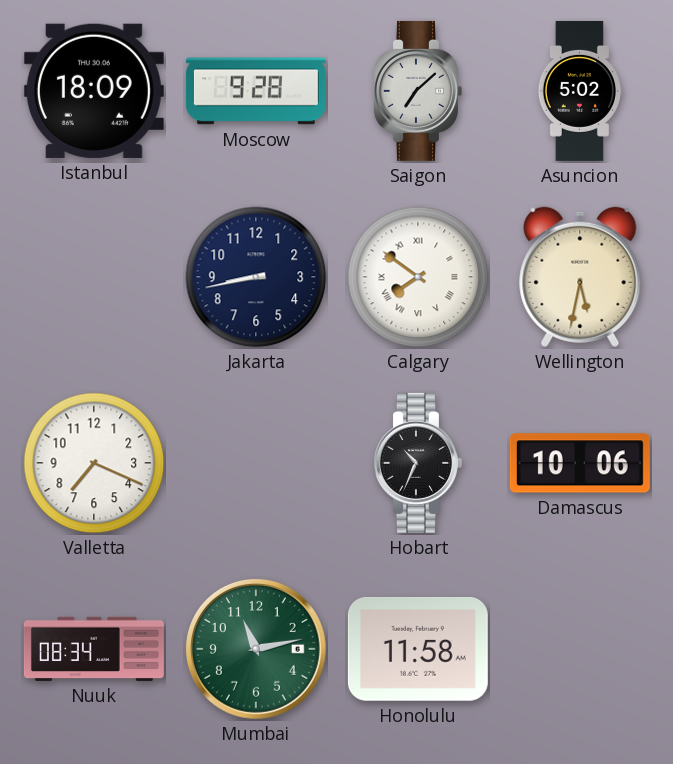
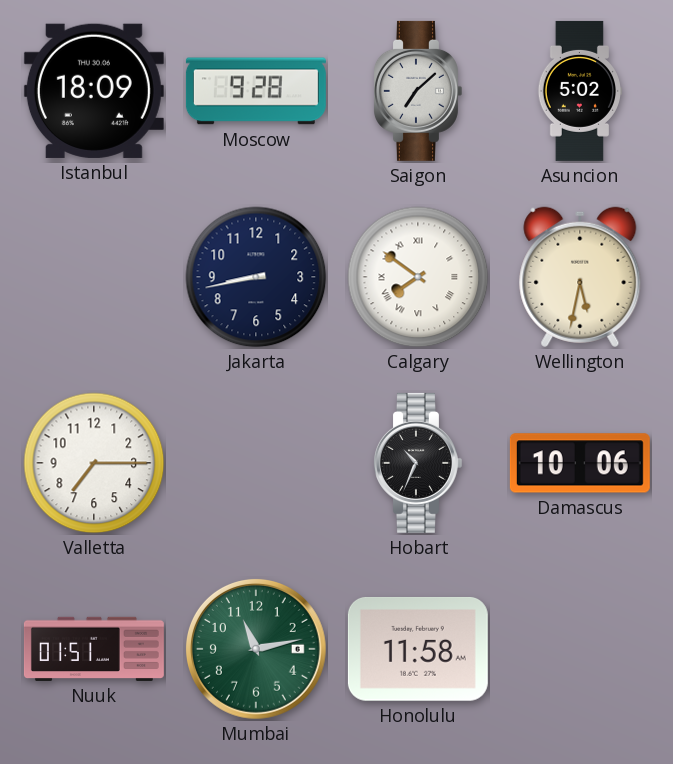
Valletta: 7:19 -> 7:15
Nuuk: 08:34 -> 01:51
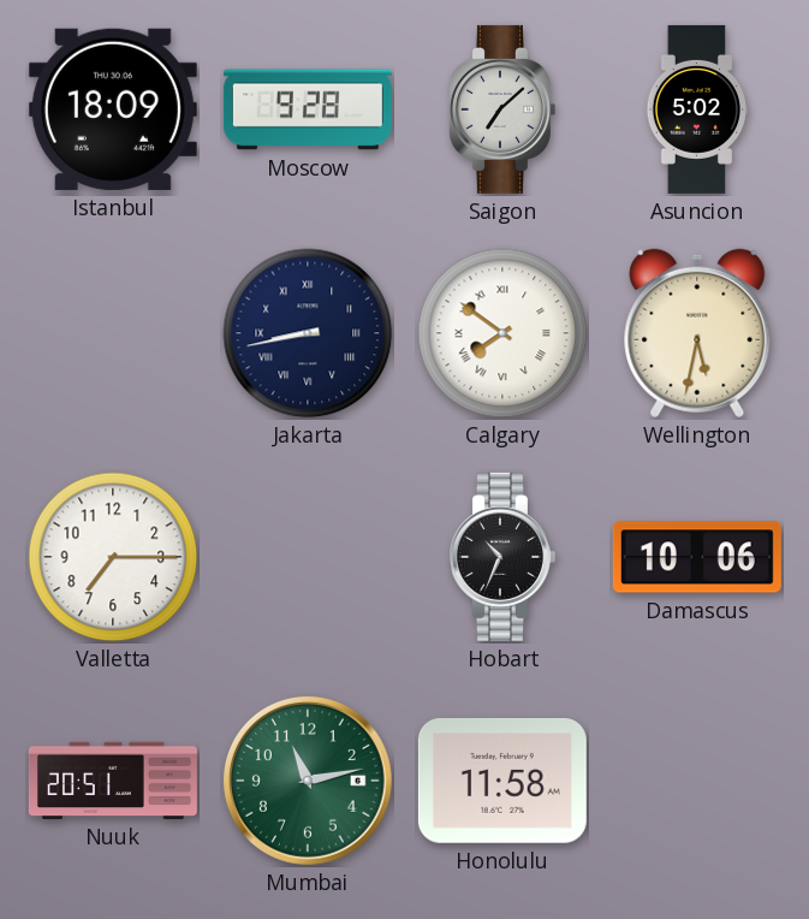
Jakarta numerals: Arabic -> Roman
Nuuk: 01:51 -> 20:51
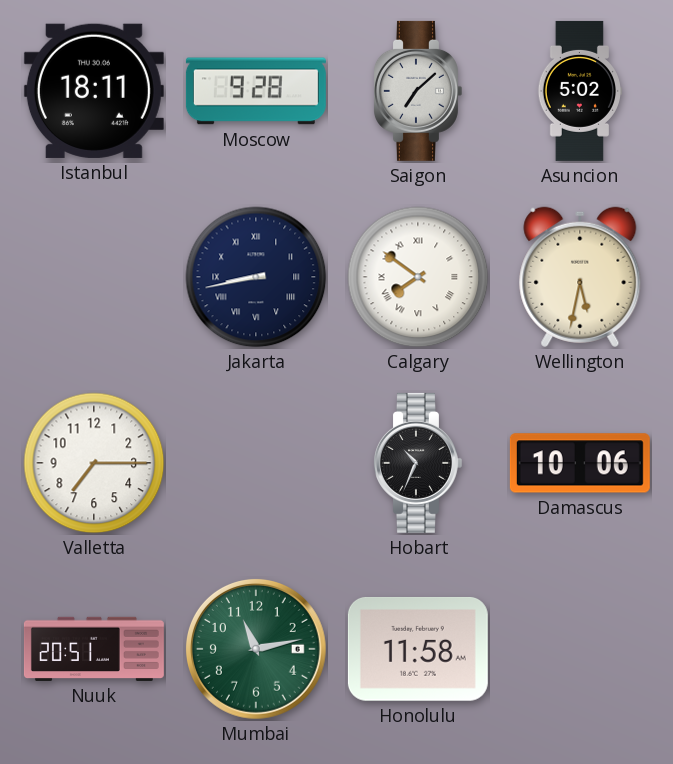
Istanbul: 18:09 -> 18:11
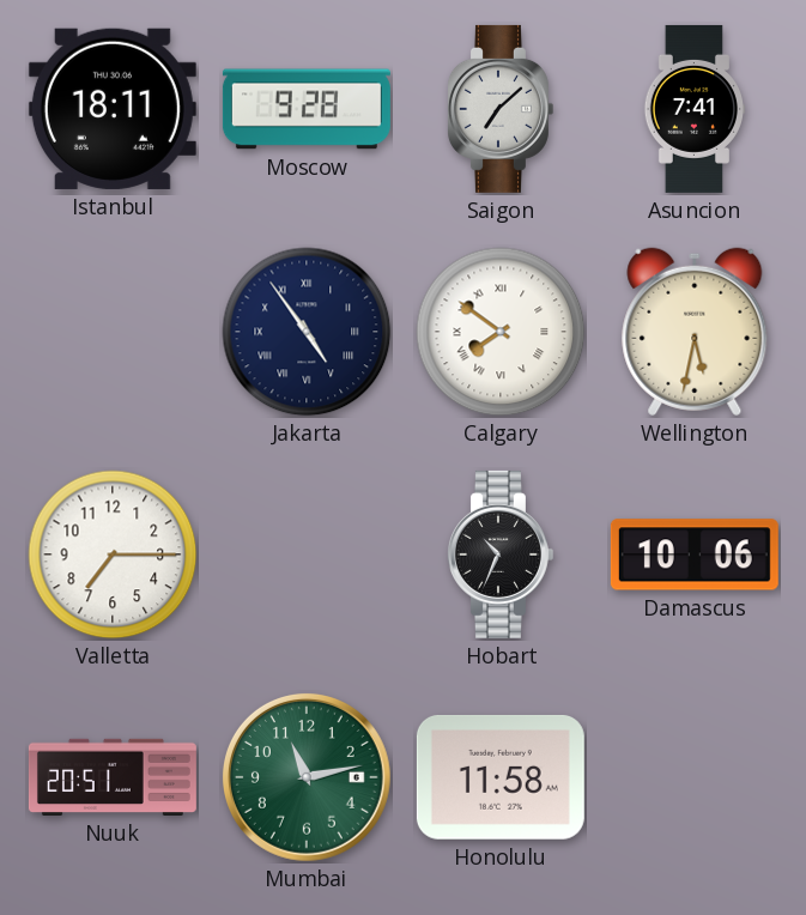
Asuncion: 5:02 -> 7:41
Jakarta: 8:43 -> 4:54
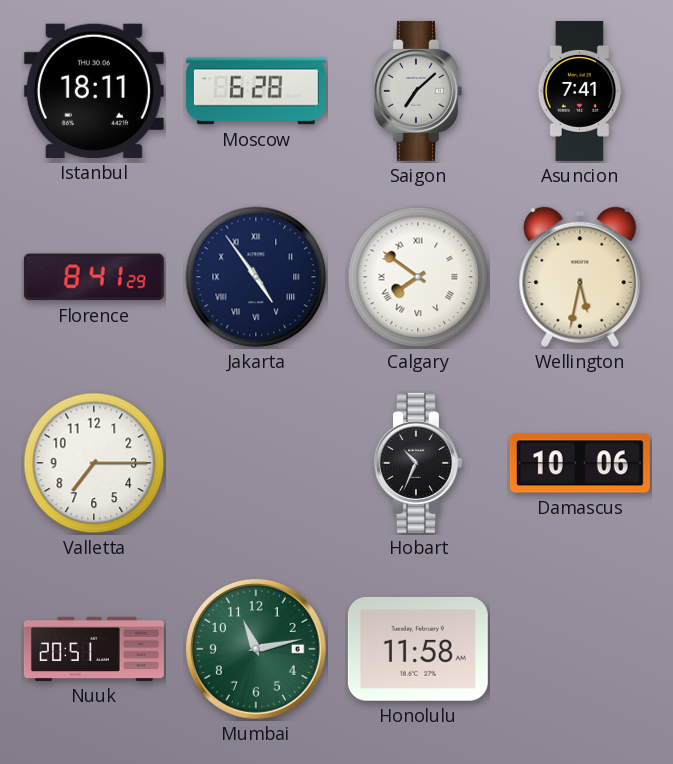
Moscow: 9:28 -> 6:28
Florence: none -> 8:41
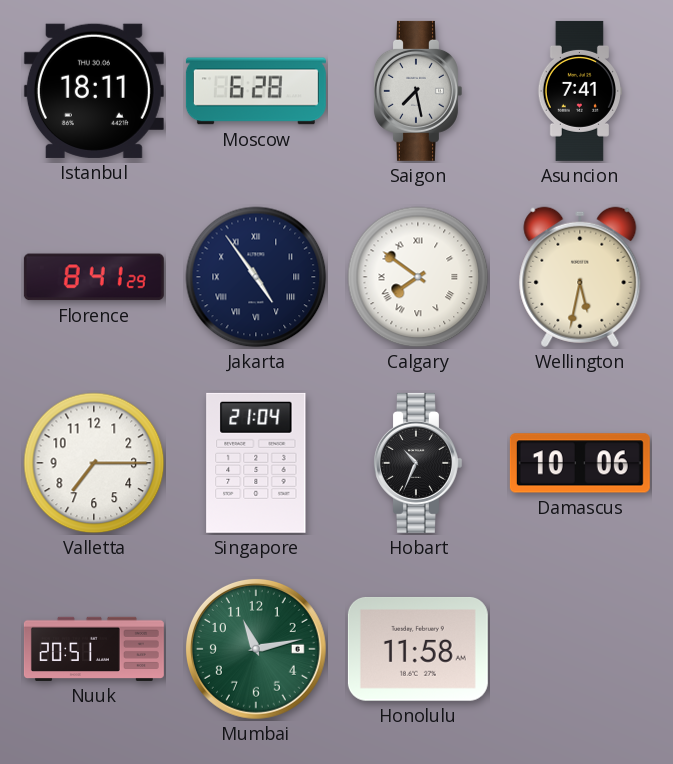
Saigon: 7:08 -> 7:28
Singapore: none -> 21:04
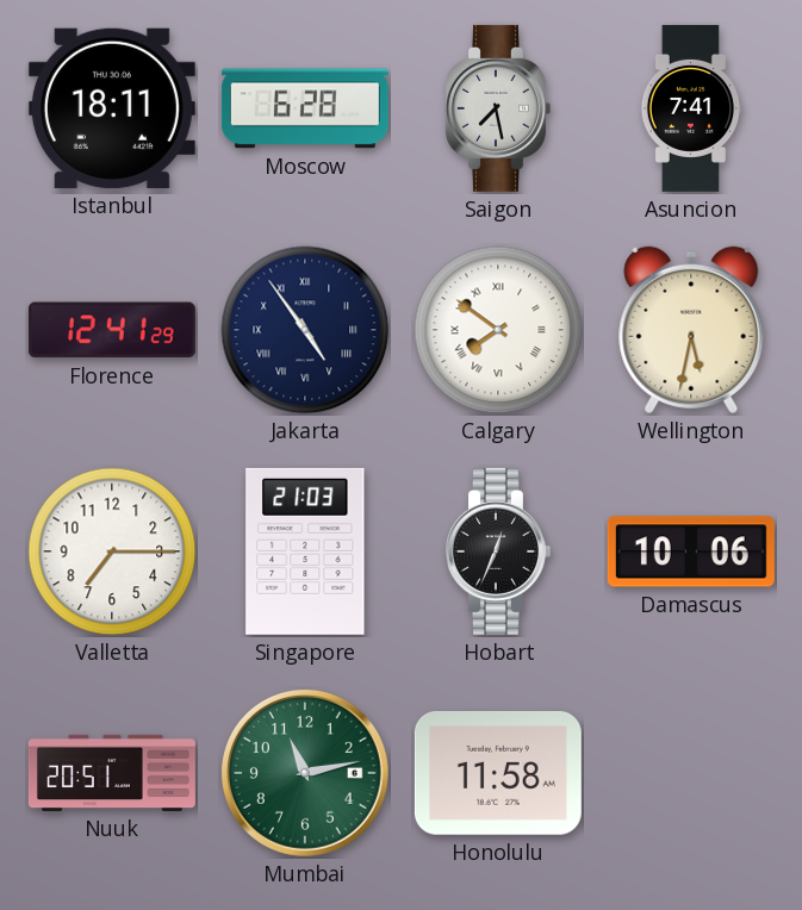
Florence: 8:41 -> 12:41
Singapore: 21:04 -> 21:03
Hobart: 10:34 -> 12:34
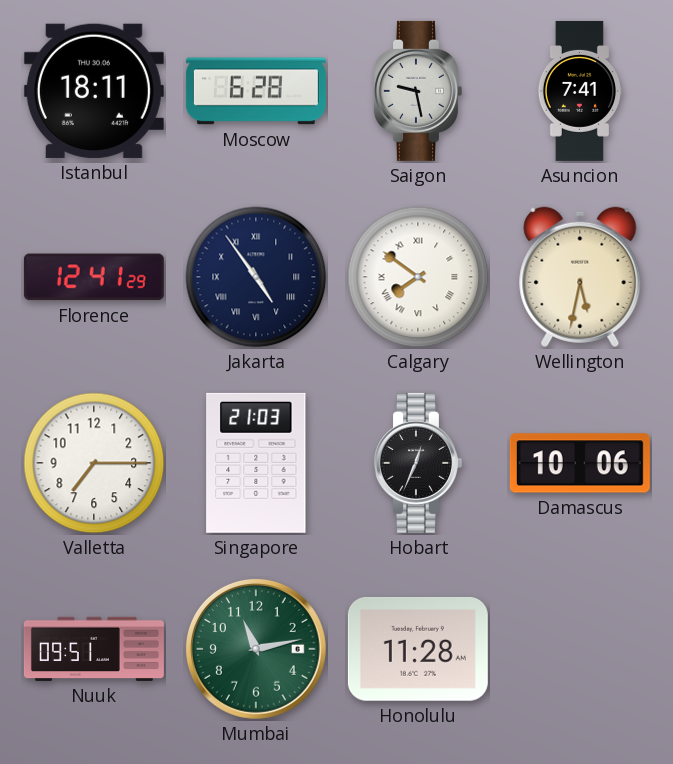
Saigon: 7:28 -> 9:28
Nuuk: 20:51 -> 09:51
Honolulu: 11:58 -> 11:28
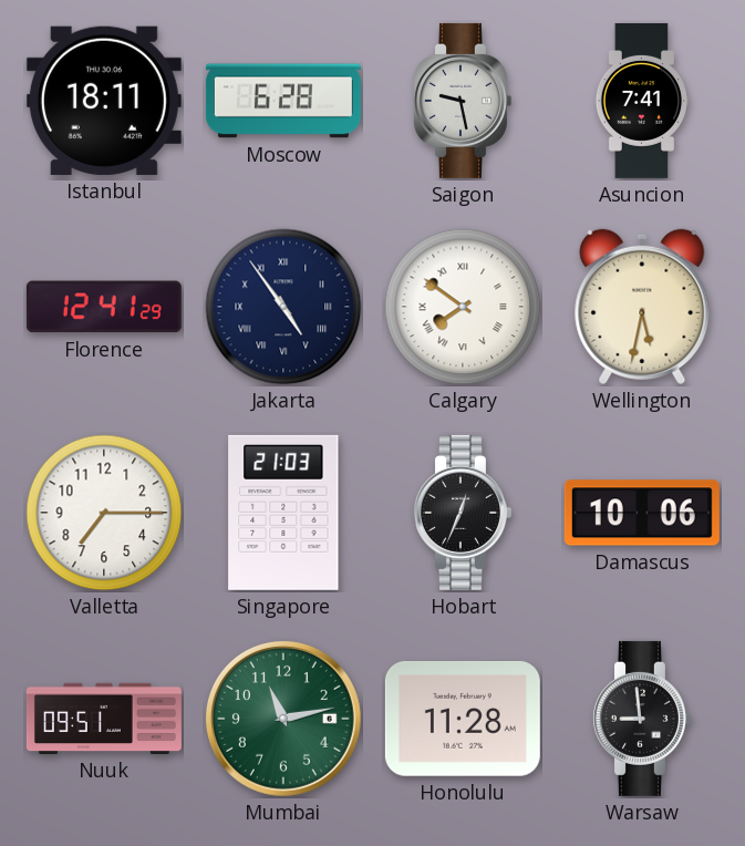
Warsaw: none -> 8:59
